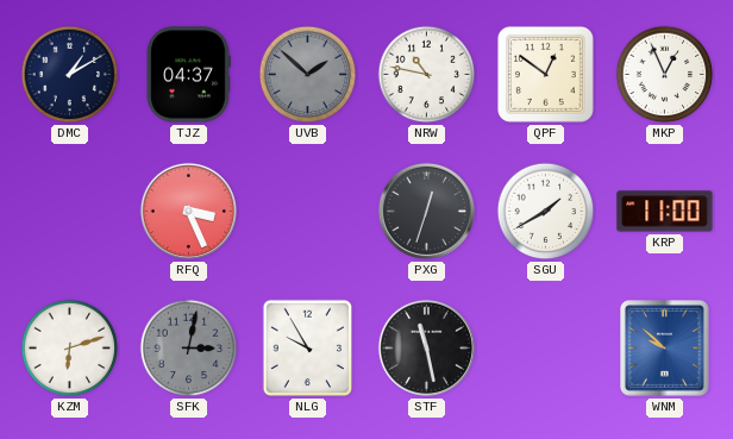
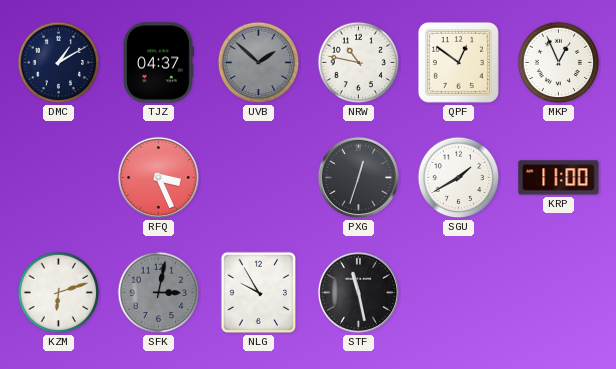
WNM: 9:52 -> none
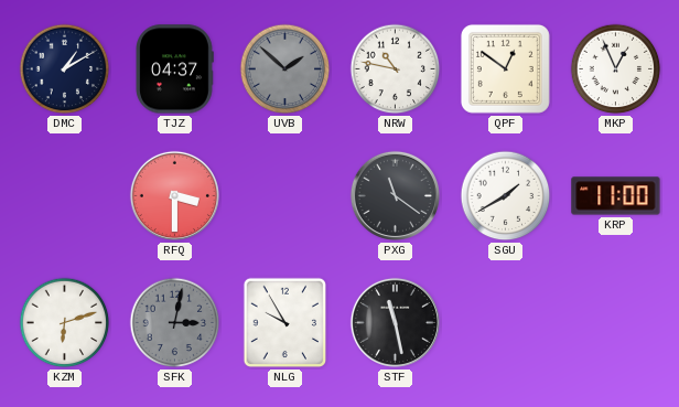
RFQ: 3:26 -> 3:30
PXG: 12:33 -> 11:21
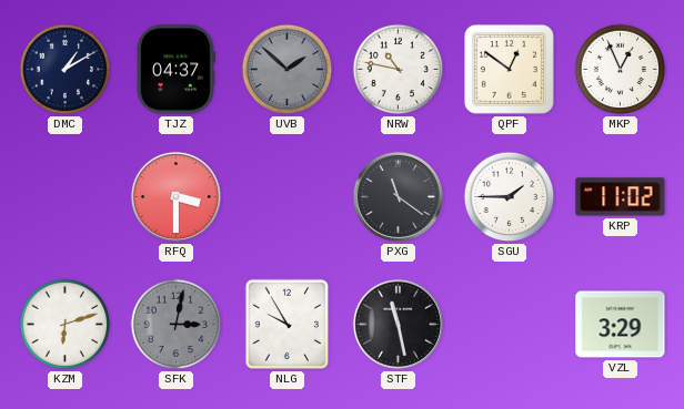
SGU: 1:40 -> 1:45
KRP: 11:00 -> 11:02
VZL: none -> 3:29
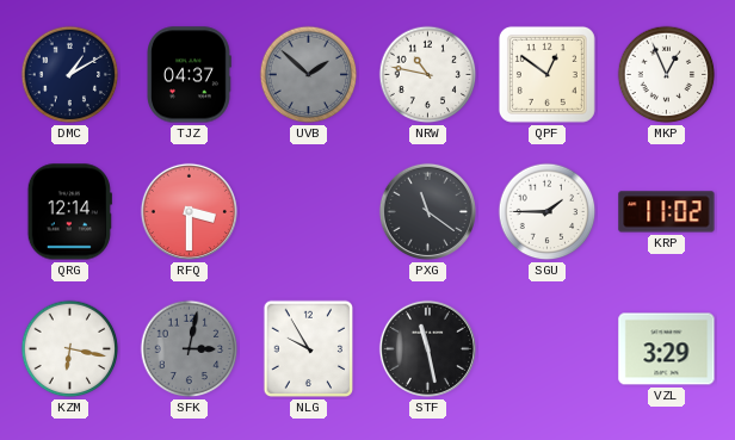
QRG: none -> 12:14
KZM: 6:12 -> 6:17
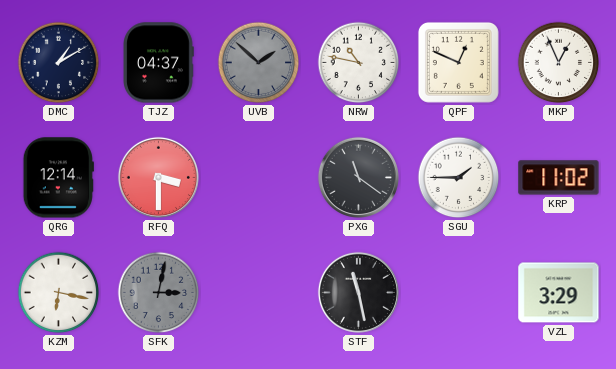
QPF: 12:51 -> 12:49
NLG: 9:55 -> none
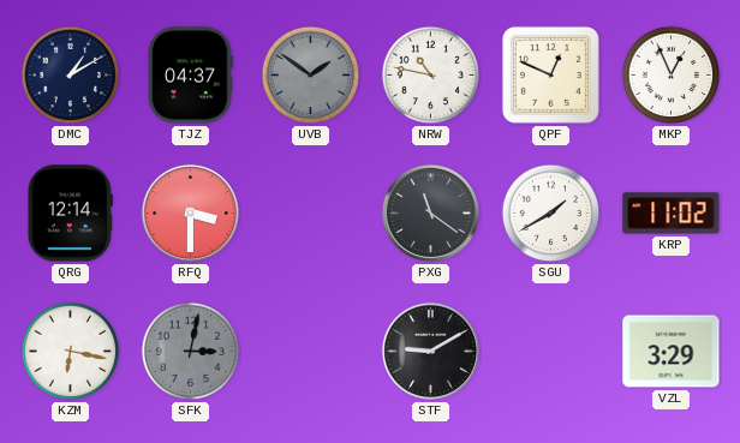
UVB: 1:52 -> 1:51
SGU: 1:45 -> 1:40
STF: 11:28 -> 9:10
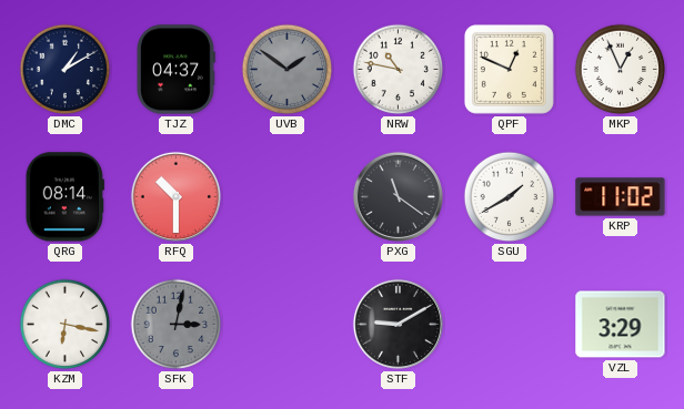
QRG: 12:14 -> 08:14
RFQ: 3:30 -> 10:30
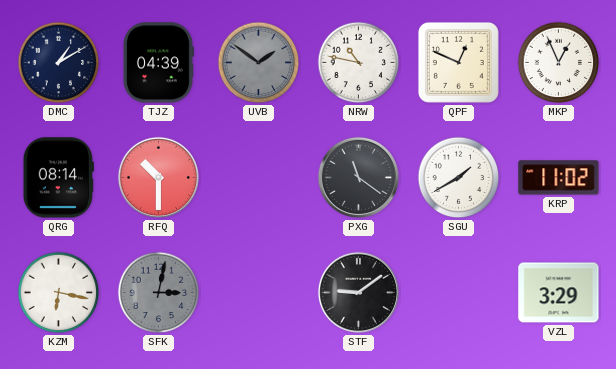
TJZ: 04:37 -> 04:39
STF: 9:10 -> 9:09
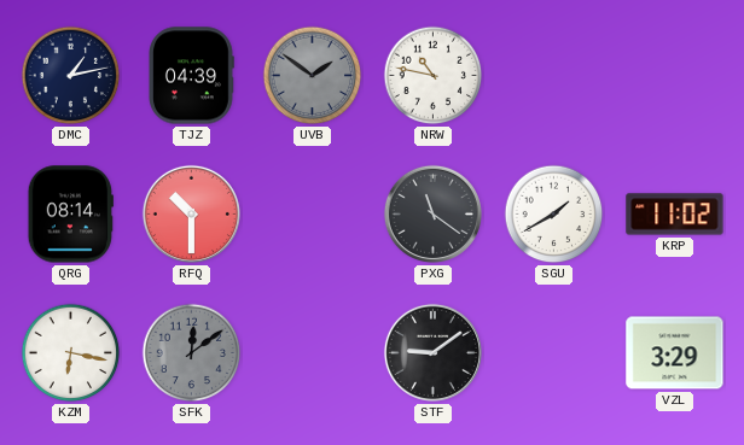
DMC: 1:10 -> 1:13
QPF: 12:49 -> none
MKP: 12:56 -> none
SFK: 3:02 -> 12:09
